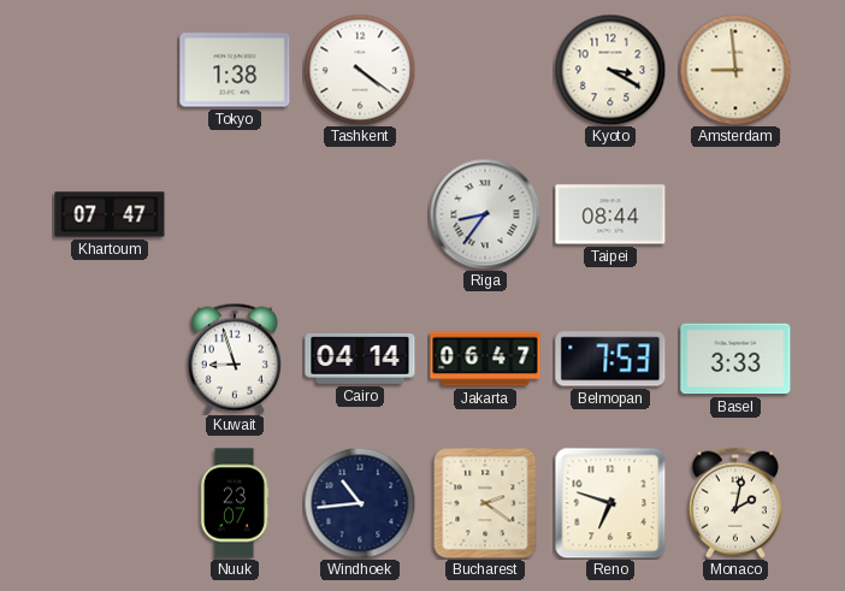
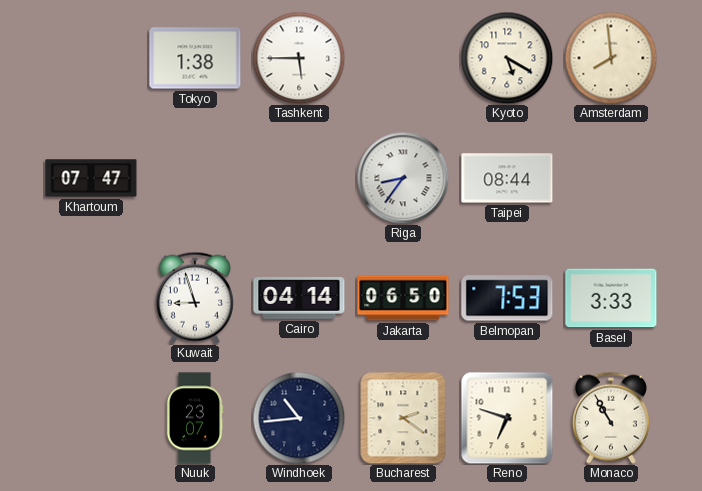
Tashkent: 4:21 -> 5:45
Kyoto: 3:20 -> 5:20
Amsterdam: 8:59 -> 7:59
Jakarta: 06:47 -> 06:50
Monaco: 2:02 -> 10:55
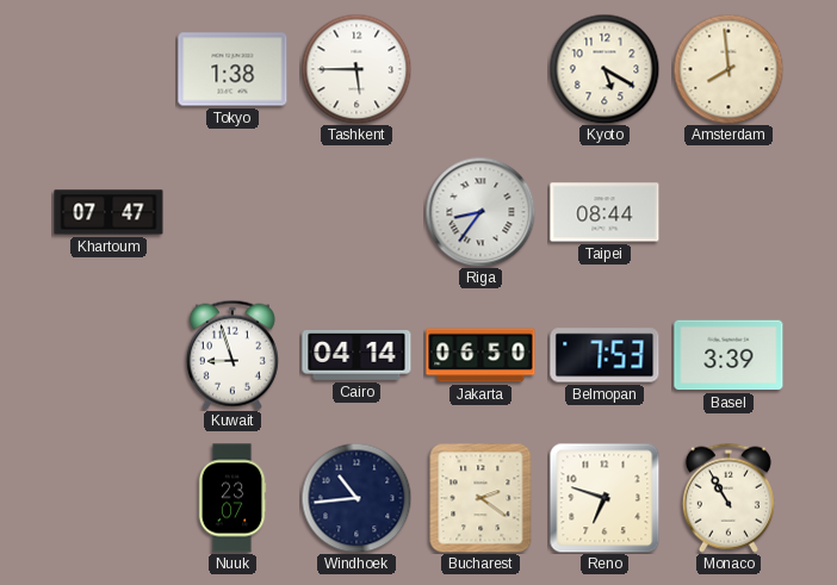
Basel: 3:33 -> 3:39
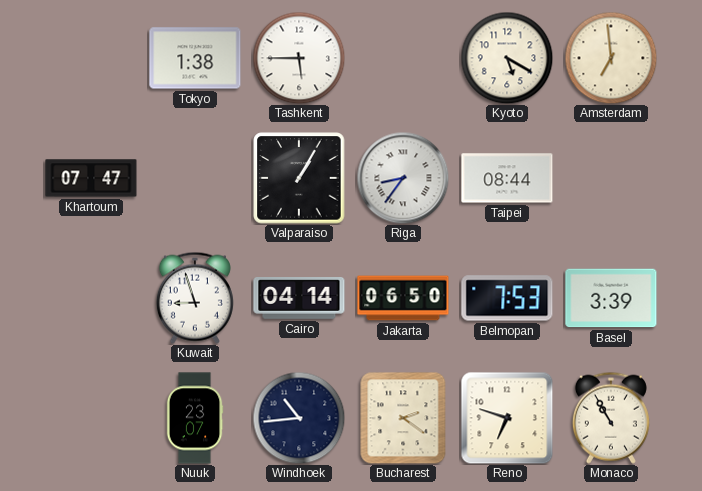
Amsterdam: 7:59 -> 6:59
Valparaiso: none -> 1:05
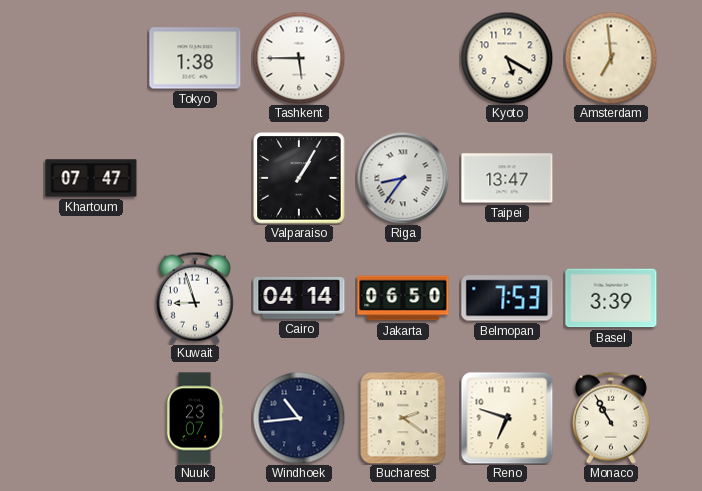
Taipei: 08:44 -> 13:47
